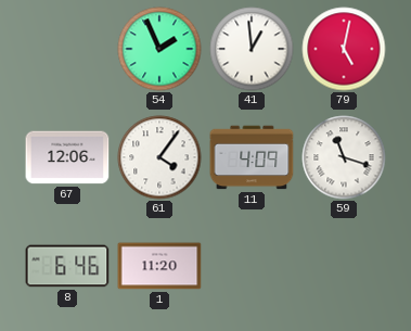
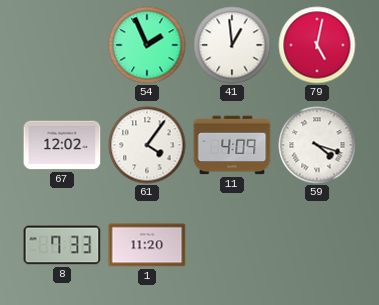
67: 12:06 -> 12:02
59: 11:18 -> 4:18
8: 6:46 -> 7:33
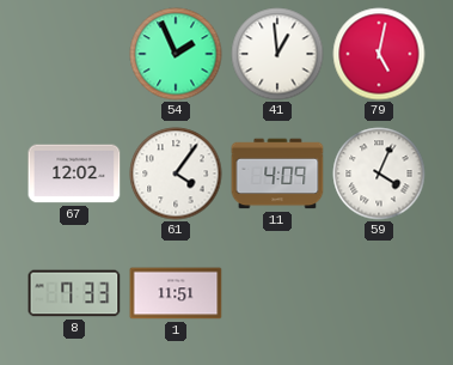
59: 4:18 -> 4:04
1: 11:20 -> 11:51
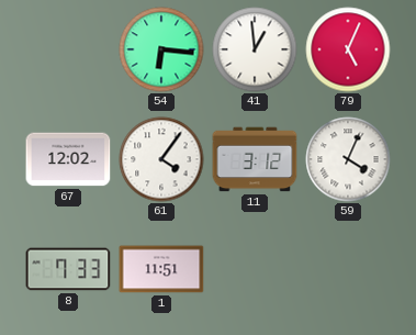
54: 1:56 -> 6:16
79: 5:02 -> 5:04
11: 4:09 -> 3:12
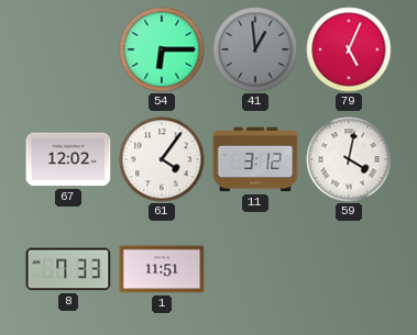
54: 6:16 -> 6:15
41 dial: white -> grey
59: 4:04 -> 4:02
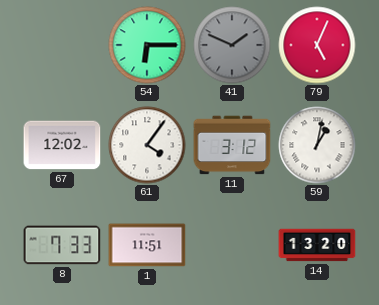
41: 12:59 -> 1:49
59: 4:02 -> 1:02
14: none -> 13:20
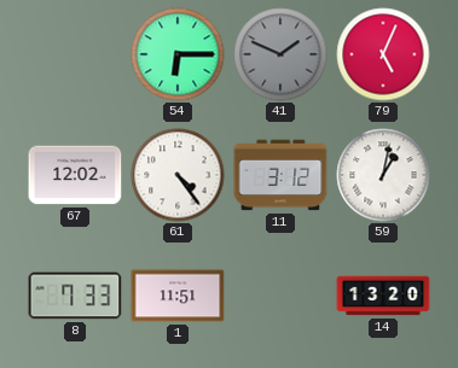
61: 4:06 -> 4:24
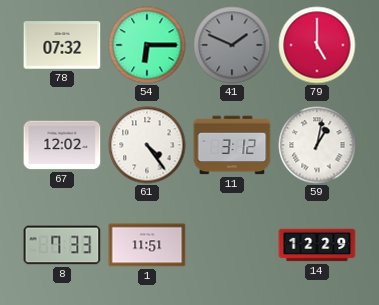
78: none -> 07:32
79: 5:04 -> 5:00
14: 13:20 -> 12:29
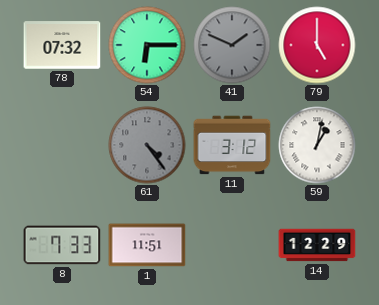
67: 12:02 -> none
61 dial: white -> grey
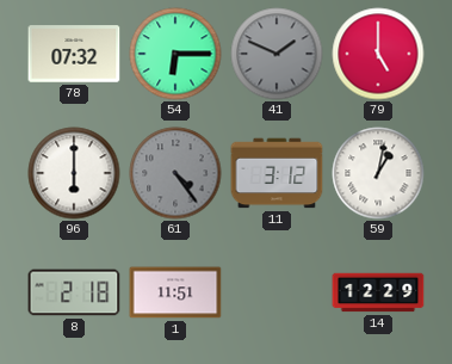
96: none -> 6:00
8: 7:33 -> 2:18
